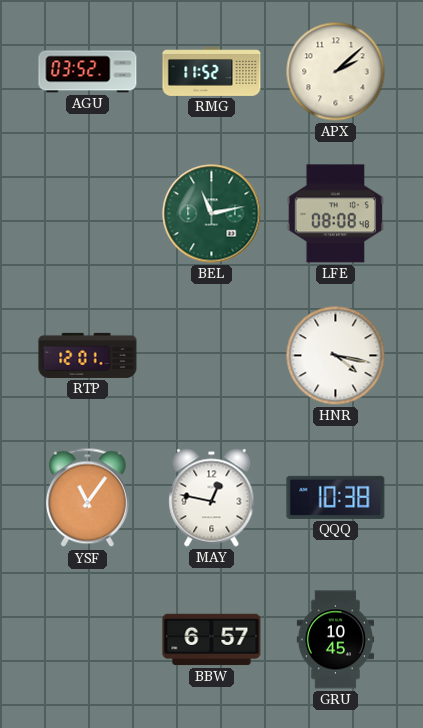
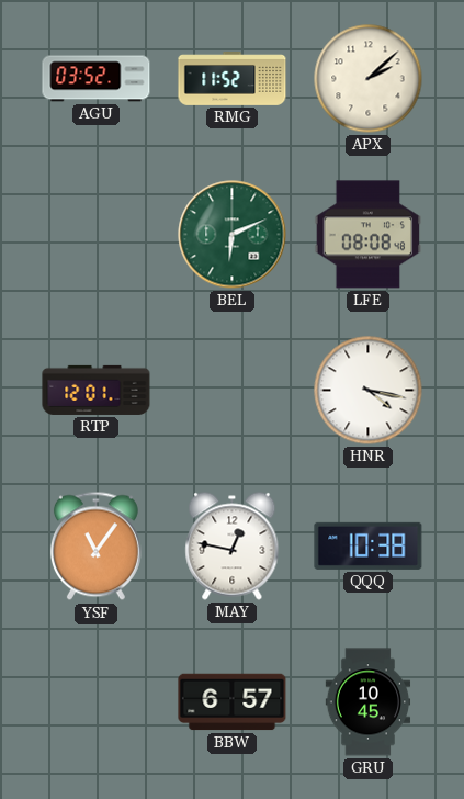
BEL: 11:13 -> 6:11
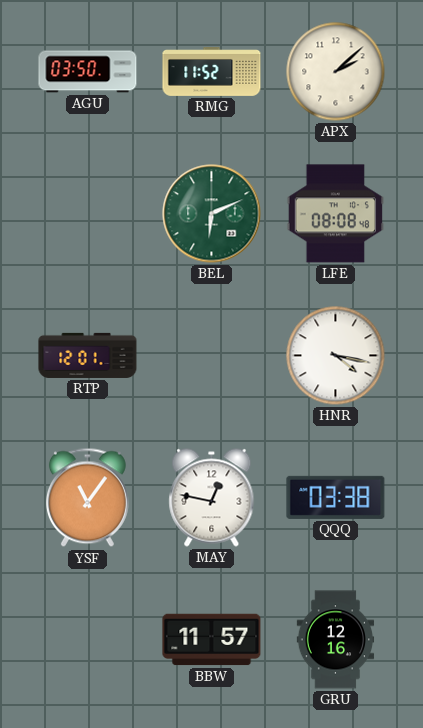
AGU: 03:52 -> 03:50
QQQ: 10:38 -> 03:38
BBW: 6:57 -> 11:57
GRU: 10:45 -> 12:16
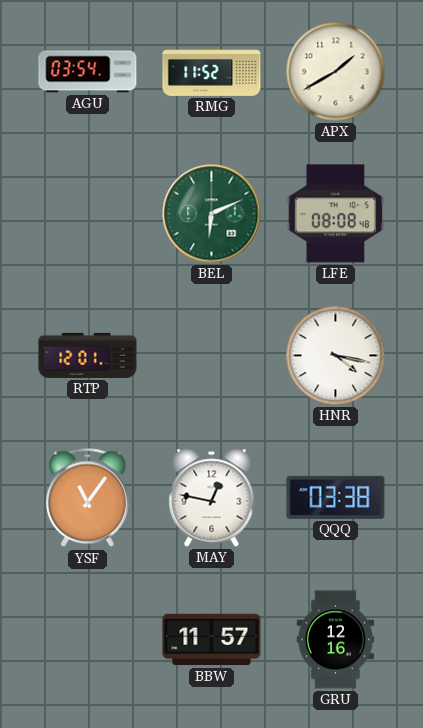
AGU: 03:50 -> 03:54
APX: 2:08 -> 1:40
